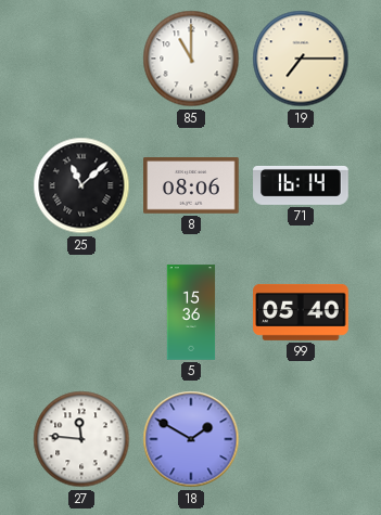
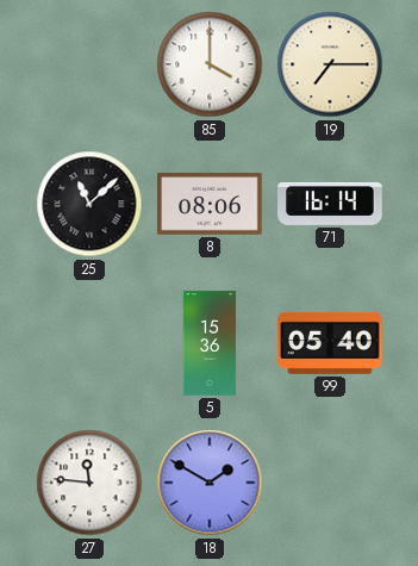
85: 11:00 -> 4:00
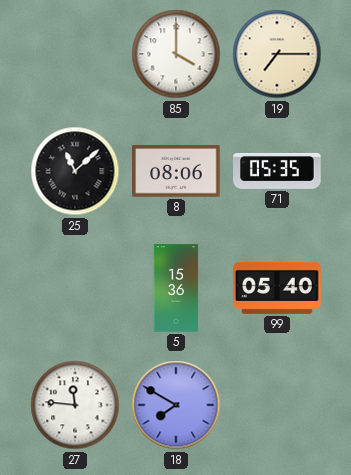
71: 16:14 -> 05:35
18: 1:50 -> 7:50
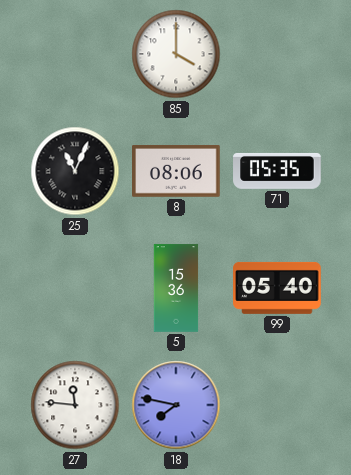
19: 7:15 -> none
25: 11:08 -> 11:04
18: 7:50 -> 7:47
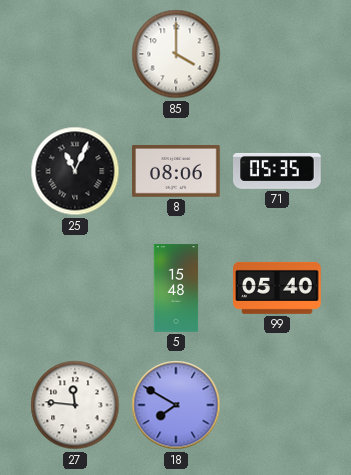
5: 15:36 -> 15:48
18: 7:47 -> 7:50
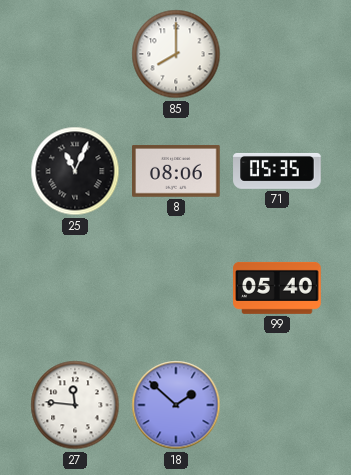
85: 4:00 -> 8:00
5: 15:48 -> none
18: 7:50 -> 1:52
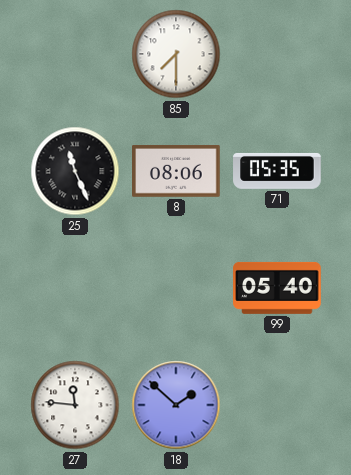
85: 8:00 -> 7:30
25: 11:04 -> 11:26
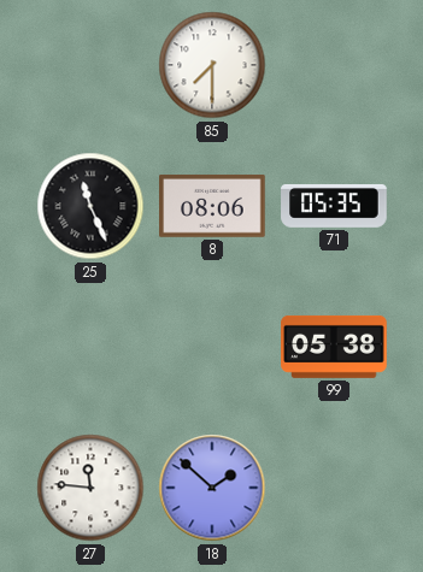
99: 05:40 -> 05:38
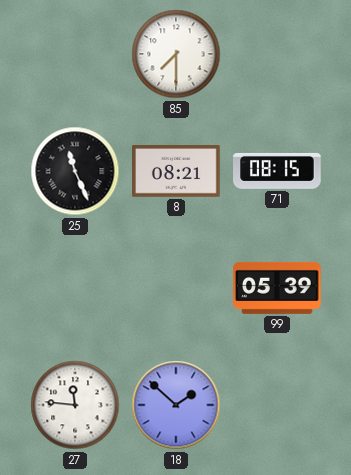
8: 08:06 -> 08:21
71: 05:35 -> 08:15
99: 05:38 -> 05:39
